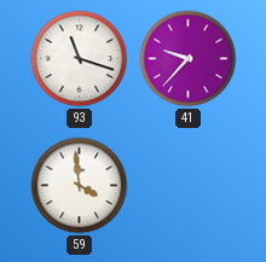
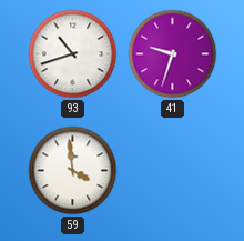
93: 11:18 -> 10:42
41: 9:37 -> 9:33
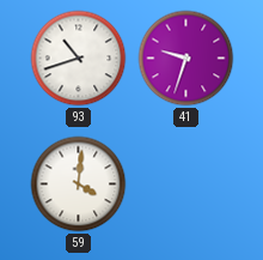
59: 3:59 -> 4:01
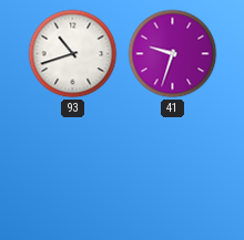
59: 4:01 -> none
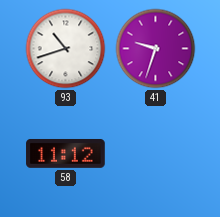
58: none -> 11:12
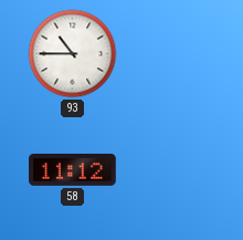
93: 10:42 -> 10:45
41: 9:33 -> none
